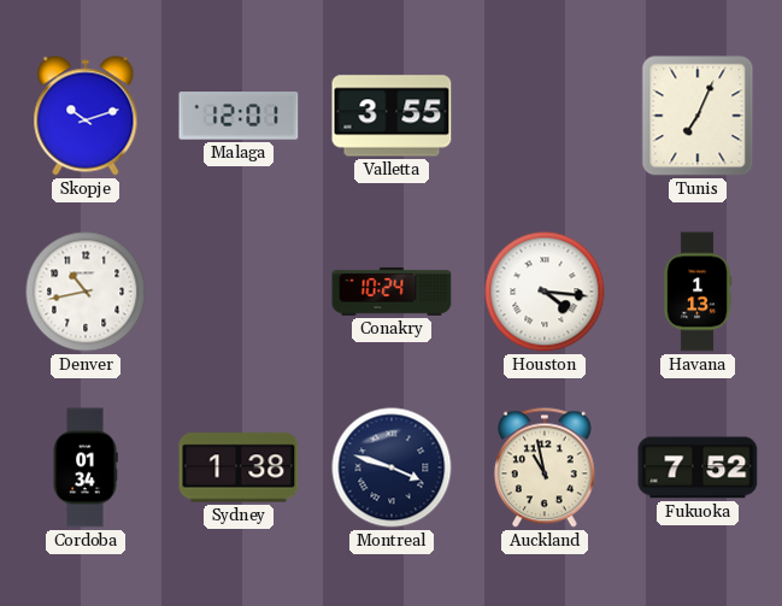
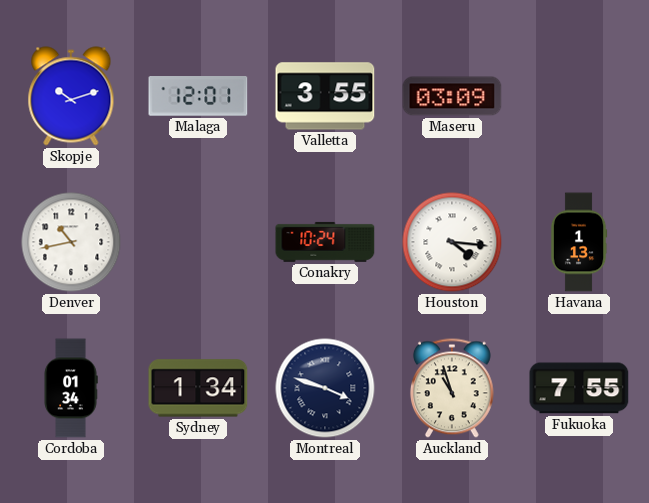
Maseru: none -> 03:09
Tunis: 7:04 -> none
Sydney: 1:38 -> 1:34
Auckland: 10:58 -> 10:57
Fukuoka: 7:52 -> 7:55
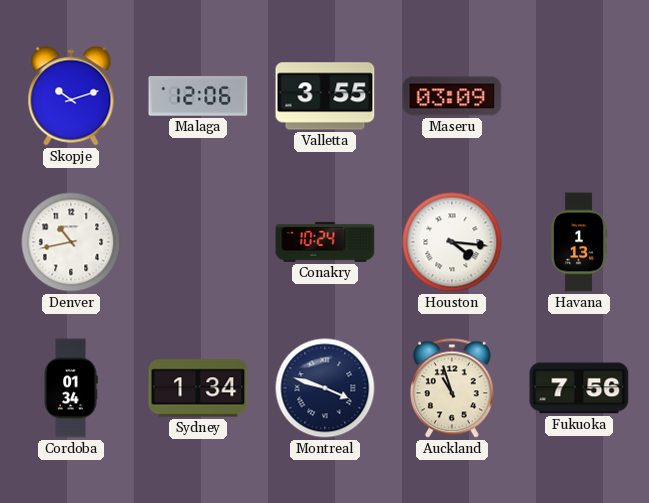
Malaga: 12:01 -> 12:06
Fukuoka: 7:55 -> 7:56
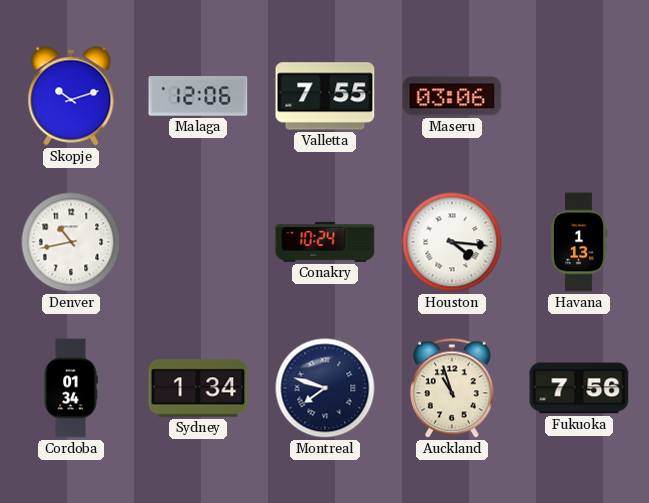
Valletta: 3:55 -> 7:55
Maseru: 03:09 -> 03:06
Montreal: 3:48 -> 7:48
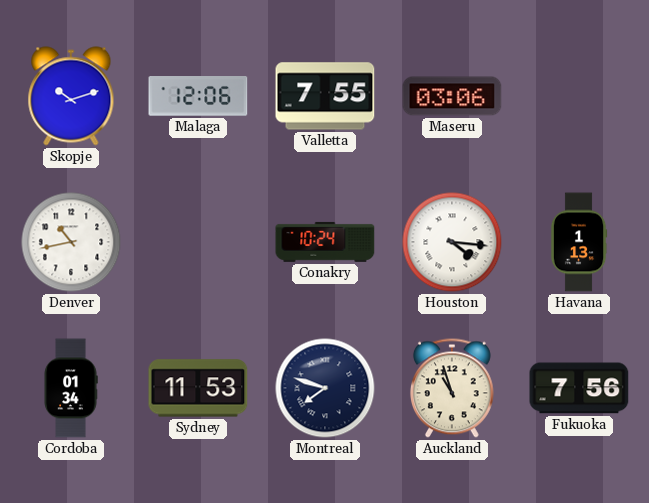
Sydney: 1:34 -> 11:53
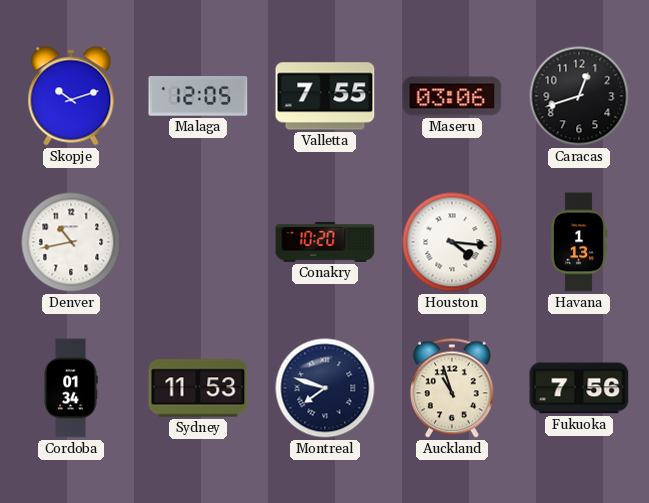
Malaga: 12:06 -> 12:05
Caracas: none -> 12:42
Conakry: 10:24 -> 10:20
